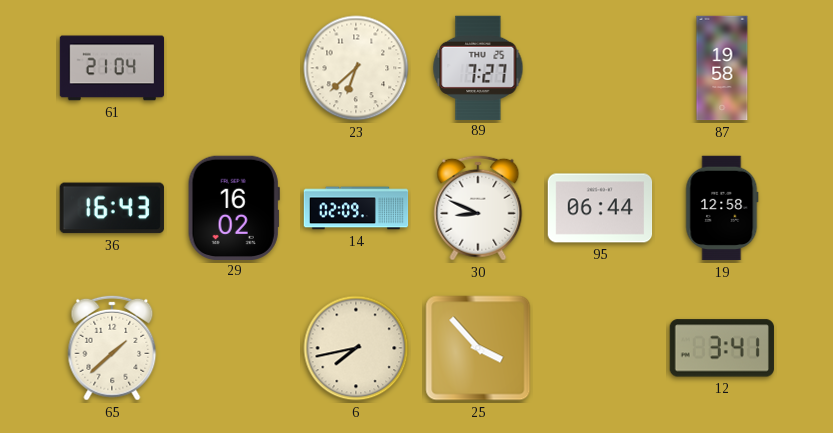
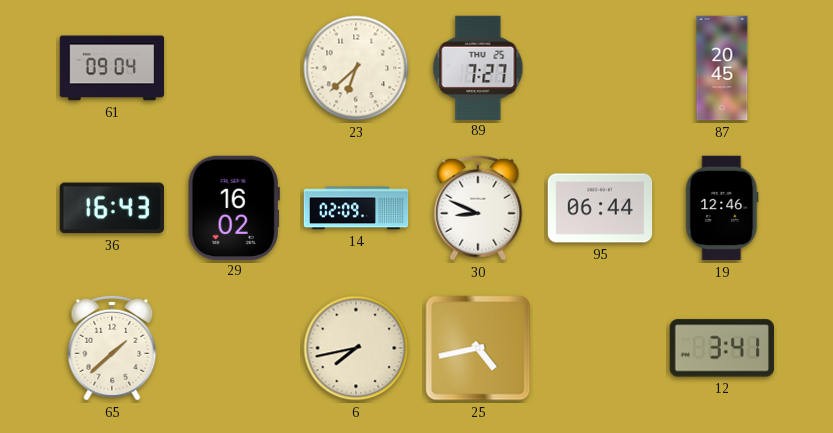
61: 21:04 -> 09:04
87: 19:58 -> 20:45
19: 12:58 -> 12:46
25: 3:53 -> 4:43
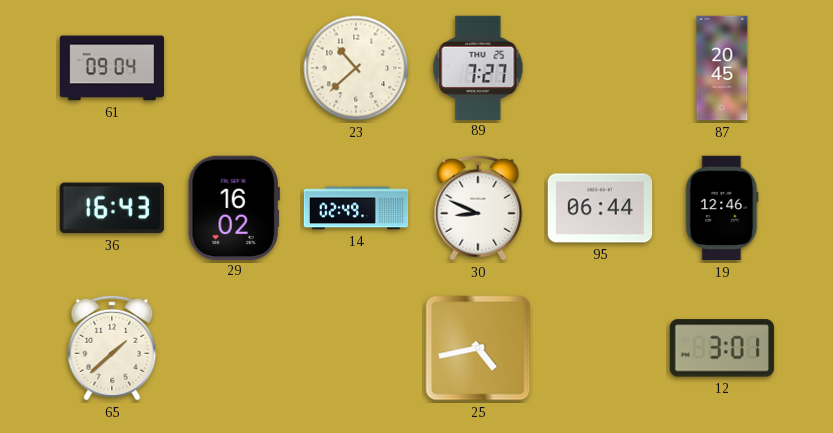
23: 6:38 -> 10:38
14: 02:09 -> 02:49
6: 7:43 -> none
12: 3:41 -> 3:01
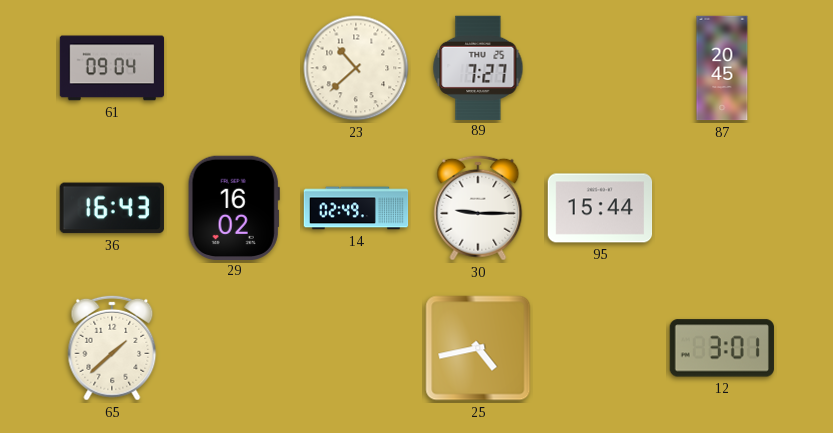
30: 8:49 -> 9:15
95: 06:44 -> 15:44
19: 12:46 -> none
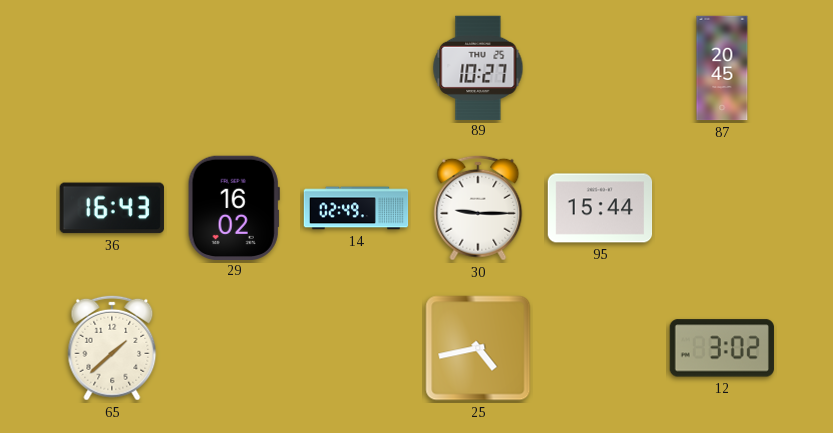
61: 09:04 -> none
23: 10:38 -> none
89: 7:27 -> 10:27
12: 3:01 -> 3:02
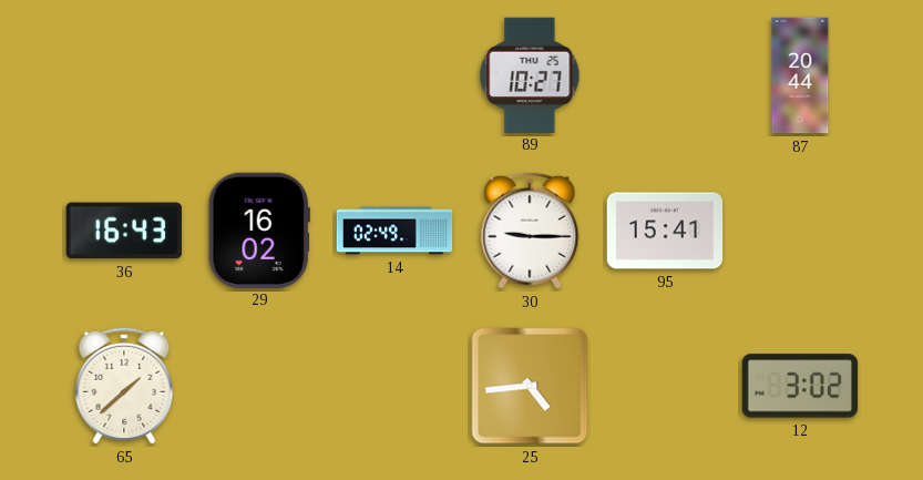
87: 20:45 -> 20:44
95: 15:44 -> 15:41
25: 4:43 -> 4:44
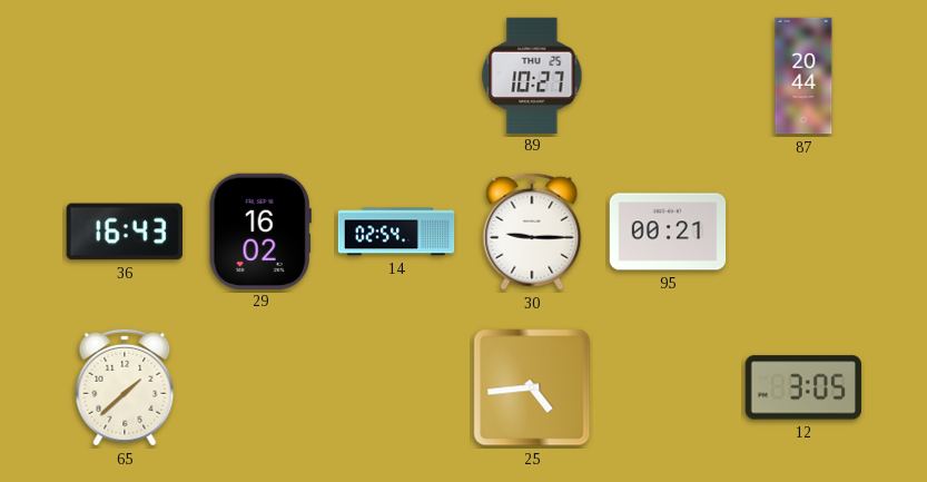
14: 02:49 -> 02:54
95: 15:41 -> 00:21
12: 3:02 -> 3:05
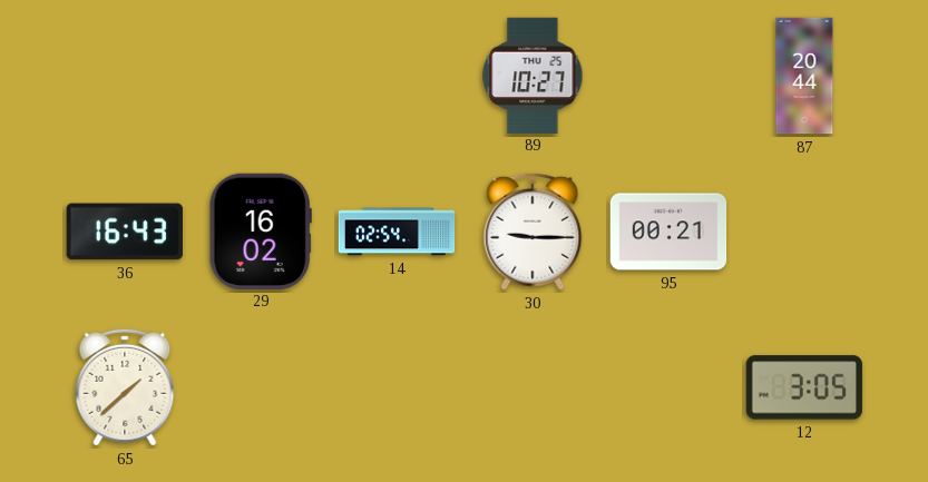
25: 4:44 -> none
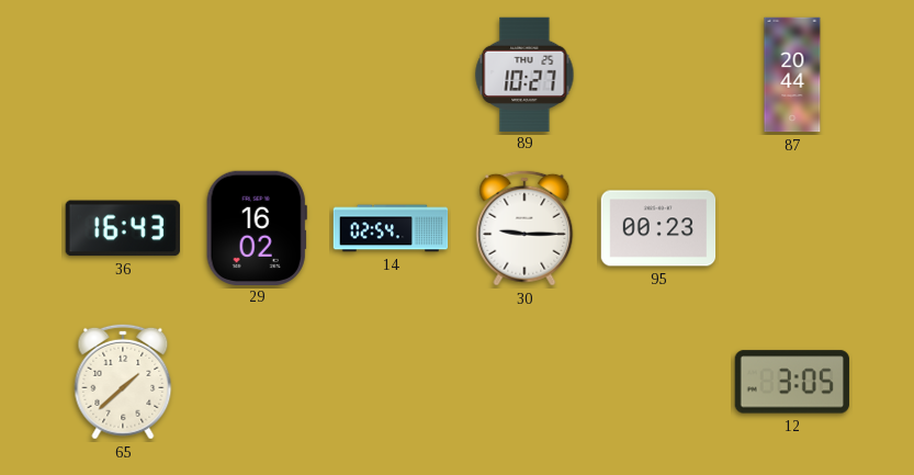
95: 00:21 -> 00:23
